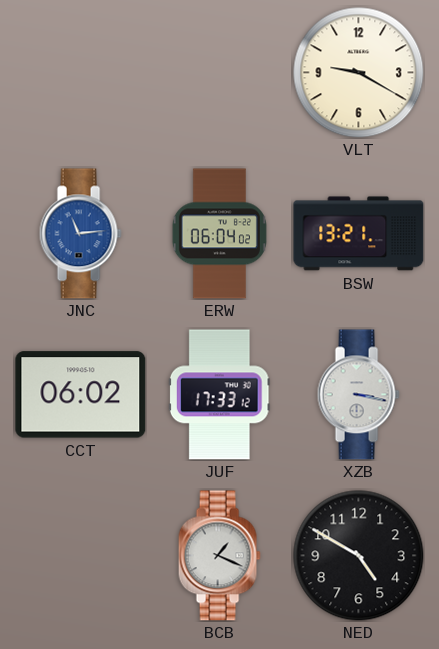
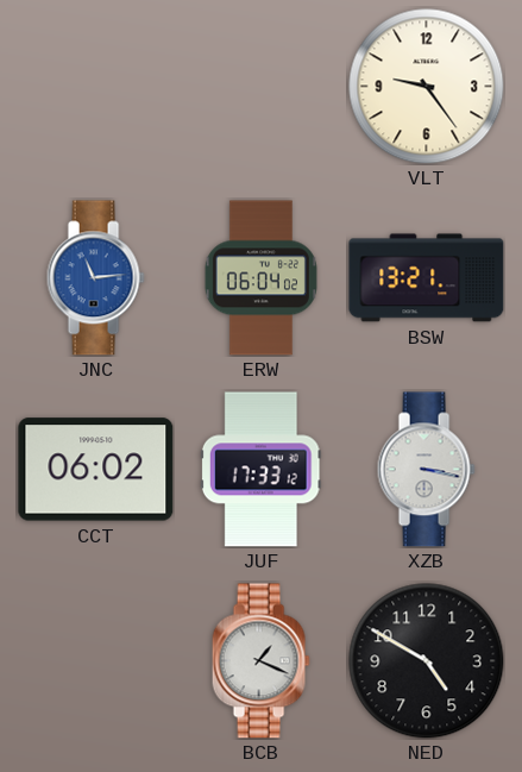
VLT: 9:20 -> 9:24
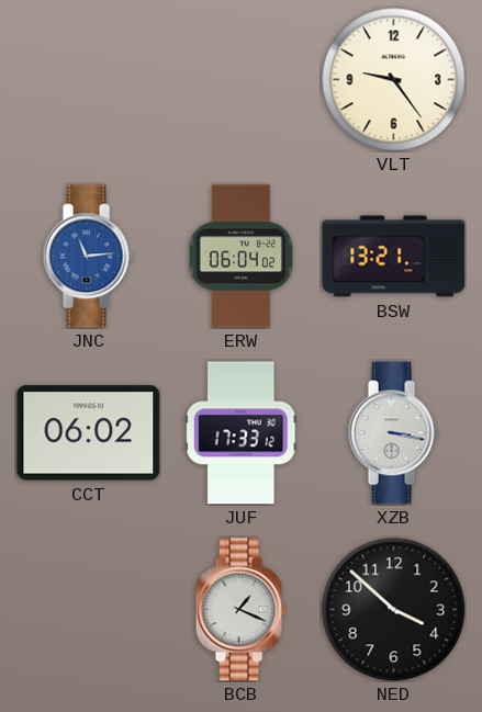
NED: 4:50 -> 3:52
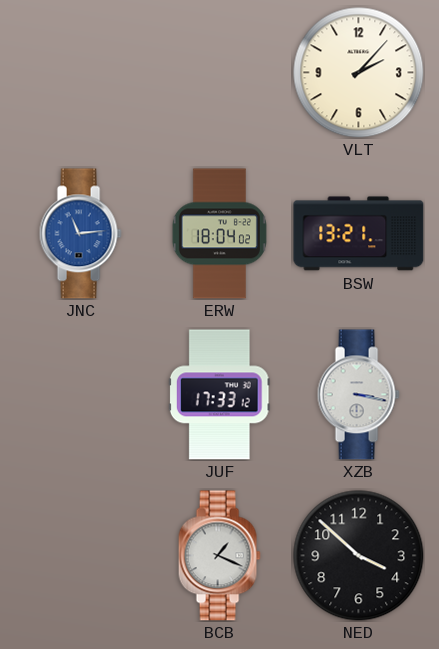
VLT: 9:24 -> 2:07
ERW: 06:04 -> 18:04
CCT: 06:02 -> none
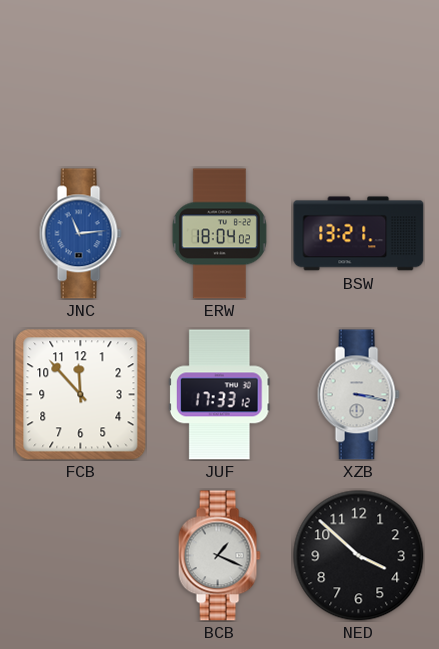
VLT: 2:07 -> none
FCB: none -> 11:53
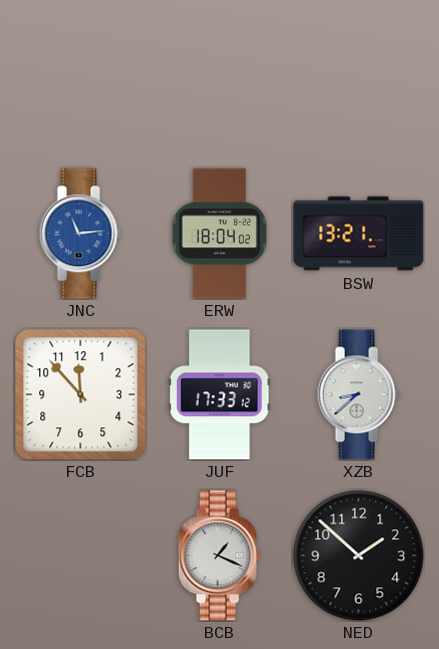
XZB: 3:17 -> 8:38
NED: 3:52 -> 1:52
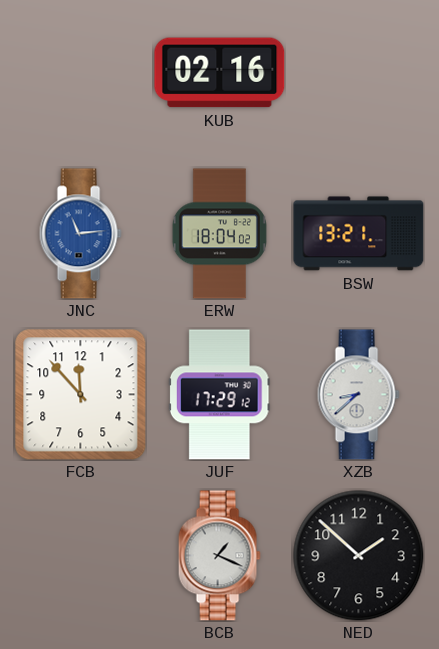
KUB: none -> 02:16
JUF: 17:33 -> 17:29
